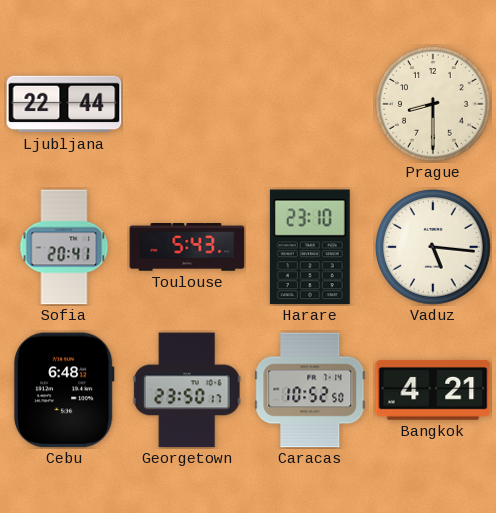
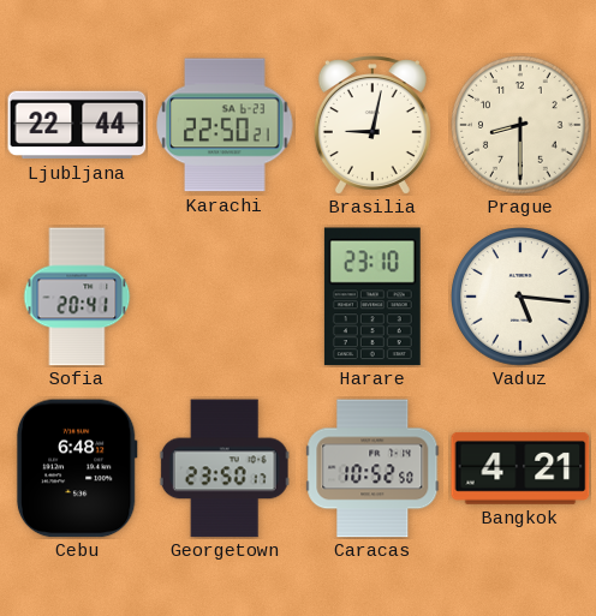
Karachi: none -> 22:50
Brasilia: none -> 9:02
Toulouse: 5:43 -> none
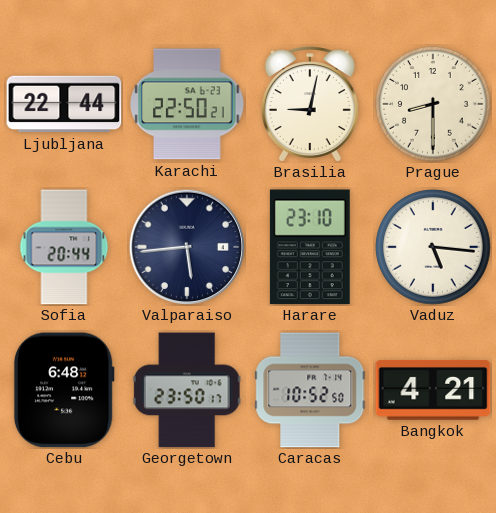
Sofia: 20:41 -> 20:44
Valparaiso: none -> 5:44
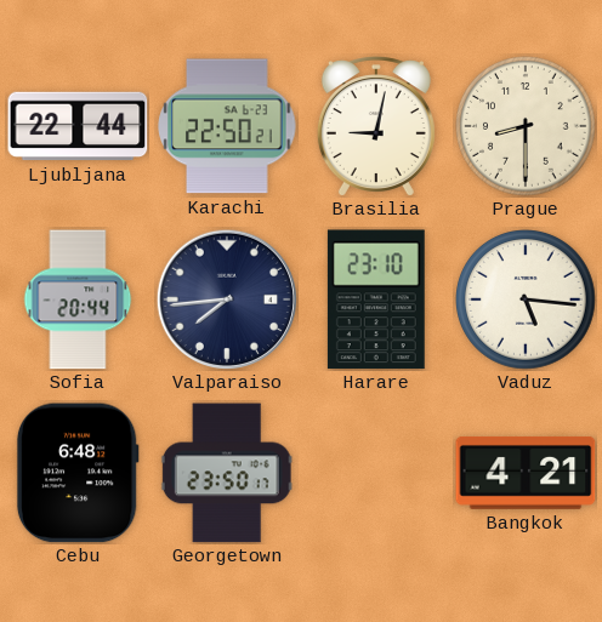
Valparaiso: 5:44 -> 7:44
Caracas: 10:52 -> none
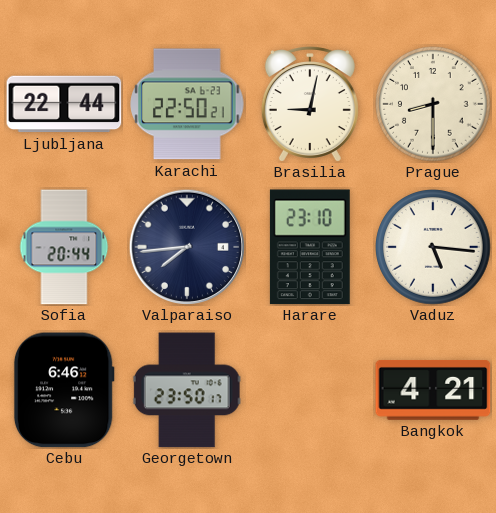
Cebu: 6:48 -> 6:46
